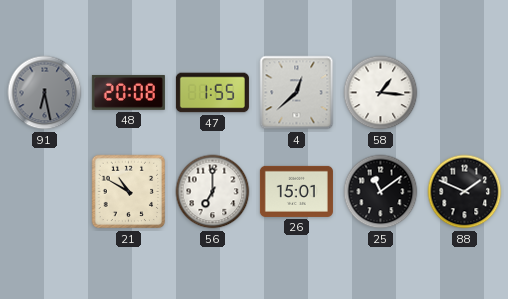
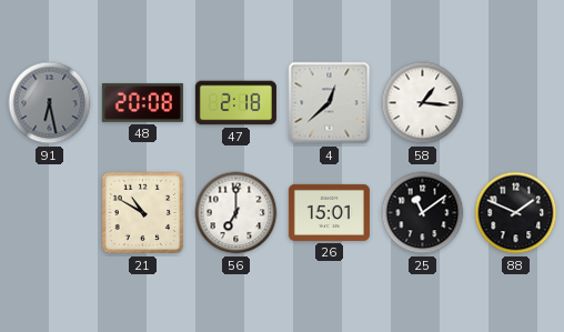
47: 1:55 -> 2:18
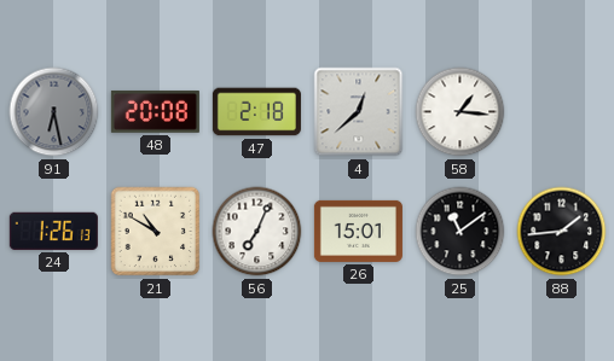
24: none -> 1:26
56: 7:00 -> 7:04
88: 1:49 -> 1:44
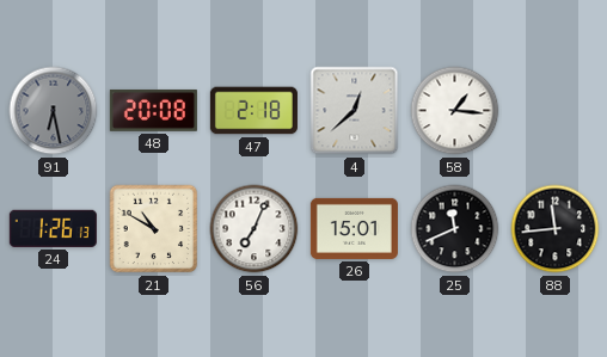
25: 11:09 -> 11:41
88: 1:44 -> 11:44
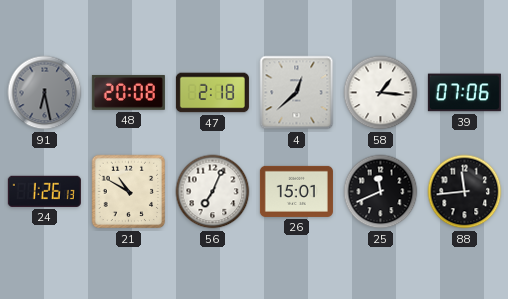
39: none -> 07:06
